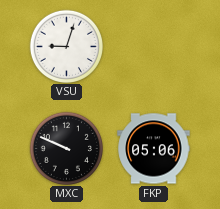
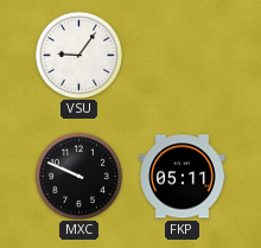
VSU: 9:03 -> 9:06
FKP: 05:06 -> 05:11
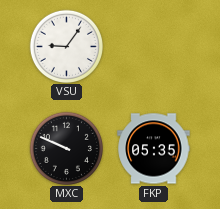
FKP: 05:11 -> 05:35
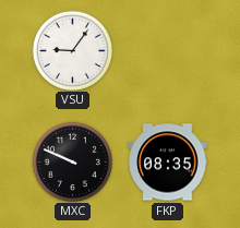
FKP: 05:35 -> 08:35
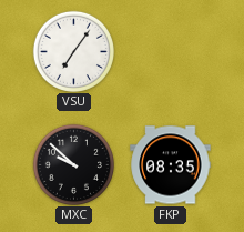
VSU: 9:06 -> 7:06
MXC: 9:49 -> 9:52
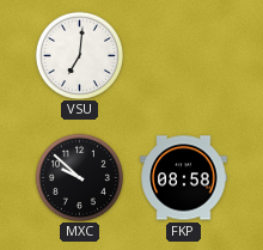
VSU: 7:06 -> 7:01
FKP: 08:35 -> 08:58
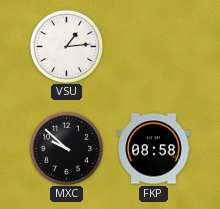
VSU: 7:01 -> 1:14
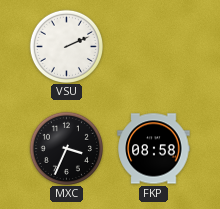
VSU: 1:14 -> 2:11
MXC: 9:52 -> 3:34
